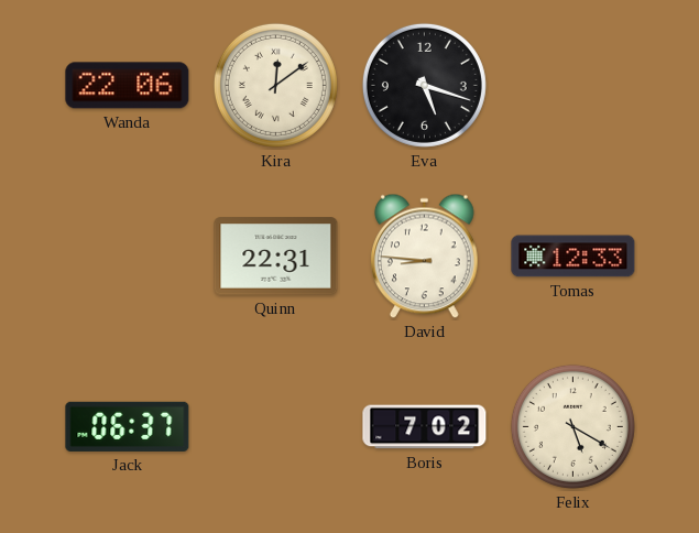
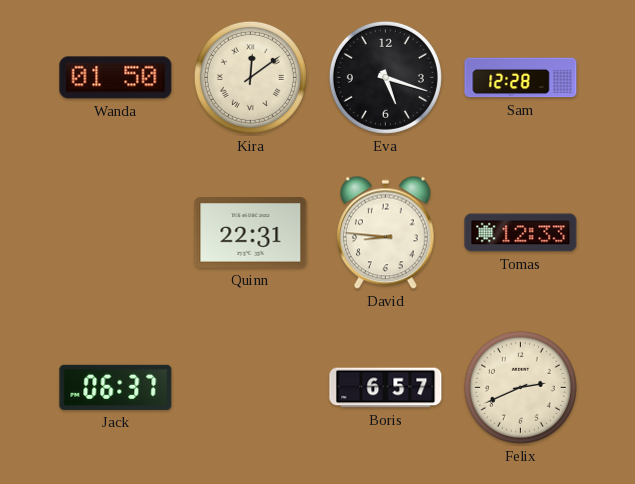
Wanda: 22:06 -> 01:50
Sam: none -> 12:28
Boris: 7:02 -> 6:57
Felix: 5:20 -> 2:41
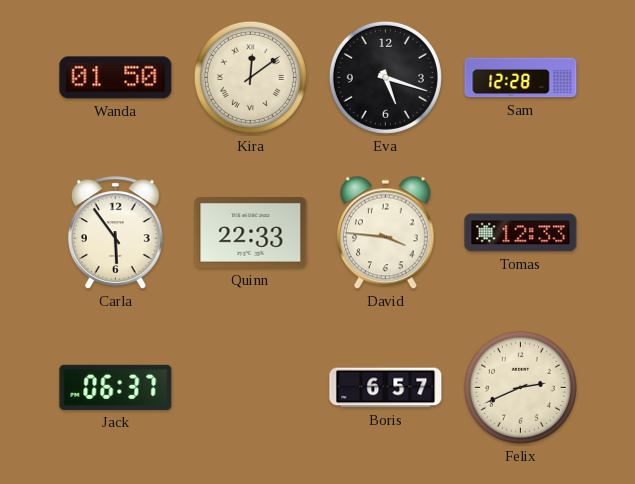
Carla: none -> 5:54
Quinn: 22:31 -> 22:33
David: 8:46 -> 3:46
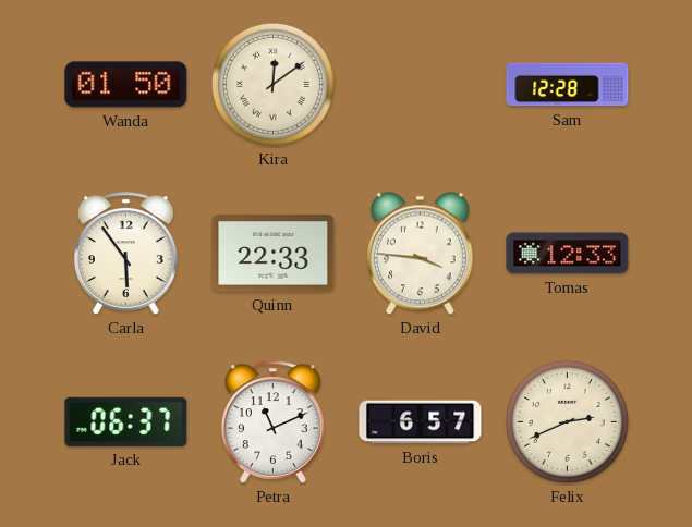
Eva: 5:18 -> none
Petra: none -> 11:11
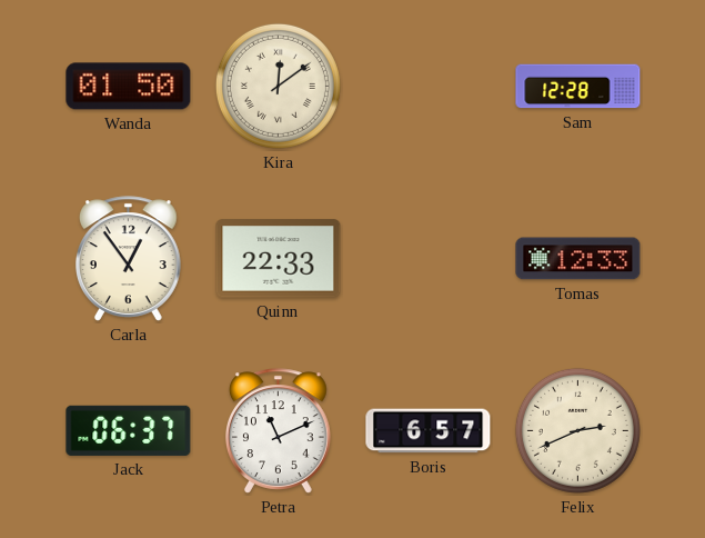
Carla: 5:54 -> 12:54
David: 3:46 -> none
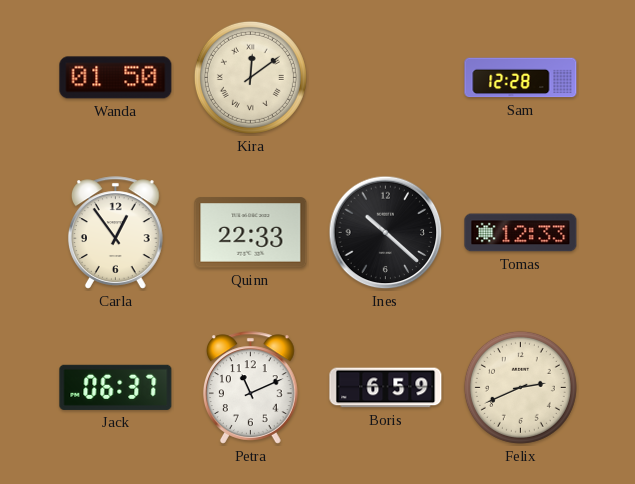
Ines: none -> 10:22
Boris: 6:57 -> 6:59
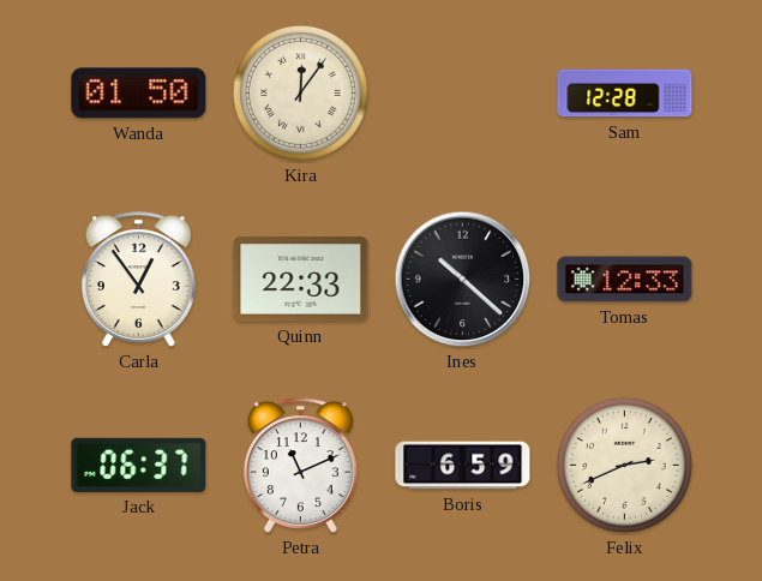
Kira: 12:09 -> 12:06
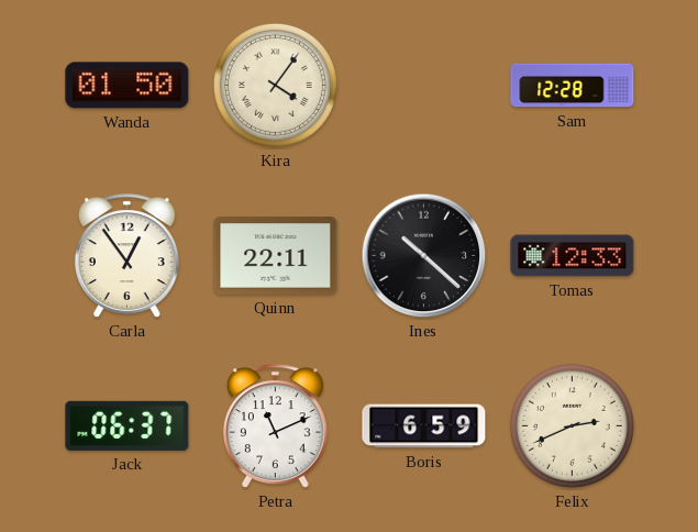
Kira: 12:06 -> 4:06
Quinn: 22:33 -> 22:11
